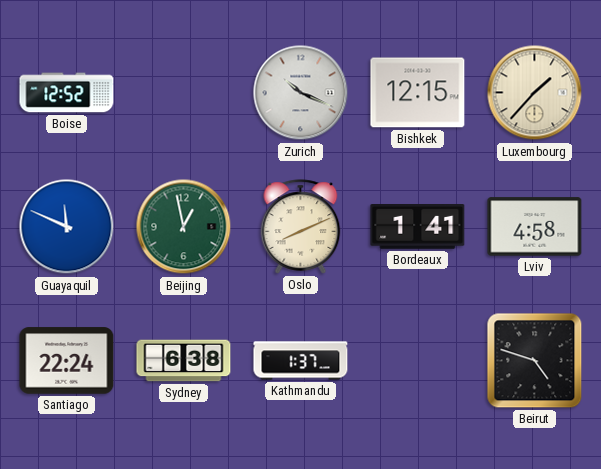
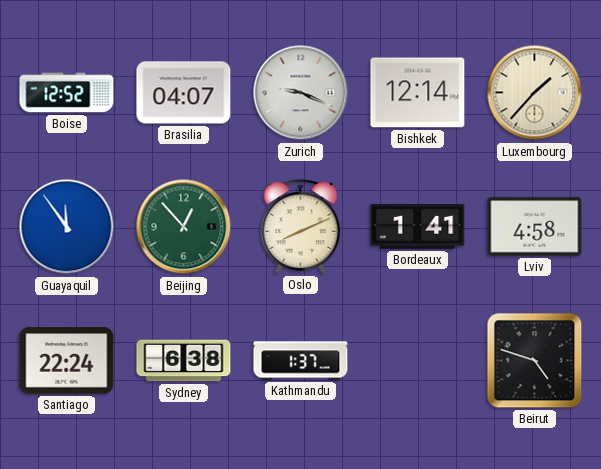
Brasilia: none -> 04:07
Zurich: 10:19 -> 9:19
Bishkek: 12:15 -> 12:14
Guayaquil: 11:49 -> 11:54
Beijing: 12:58 -> 12:53
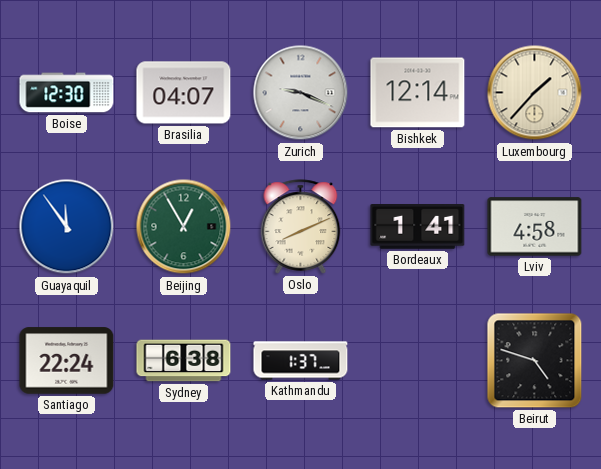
Boise: 12:52 -> 12:30
Beijing: 12:53 -> 12:55
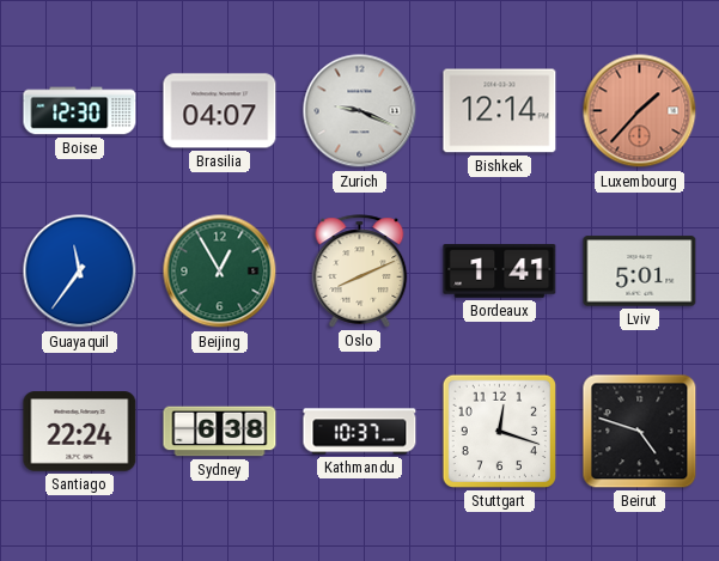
Luxembourg dial: cream -> salmon
Guayaquil: 11:54 -> 11:36
Lviv: 4:58 -> 5:01
Kathmandu: 1:37 -> 10:37
Stuttgart: none -> 12:18
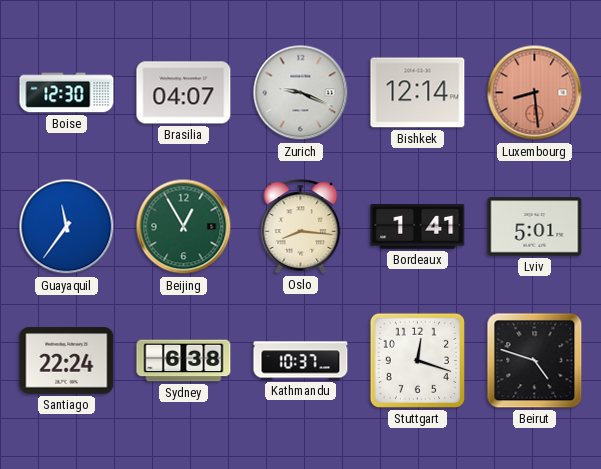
Luxembourg: 1:37 -> 8:29
Oslo: 8:11 -> 8:16
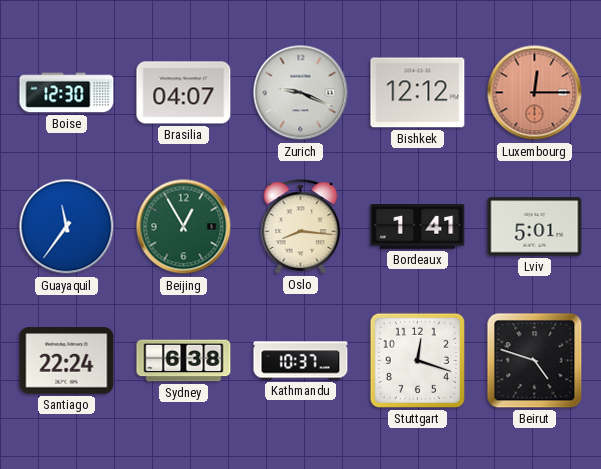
Bishkek: 12:14 -> 12:12
Luxembourg: 8:29 -> 12:15
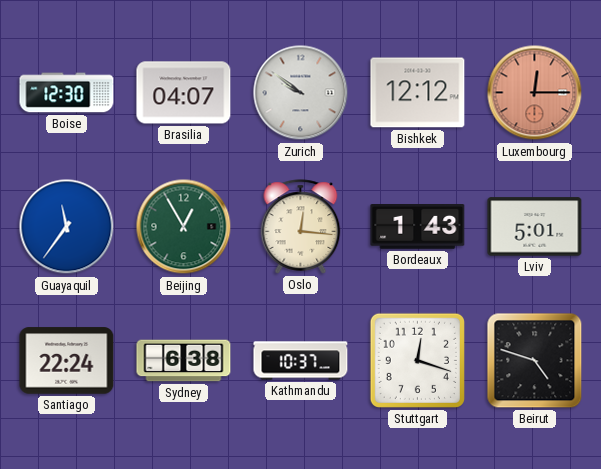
Zurich: 9:19 -> 9:51
Oslo: 8:16 -> 12:16
Bordeaux: 1:41 -> 1:43
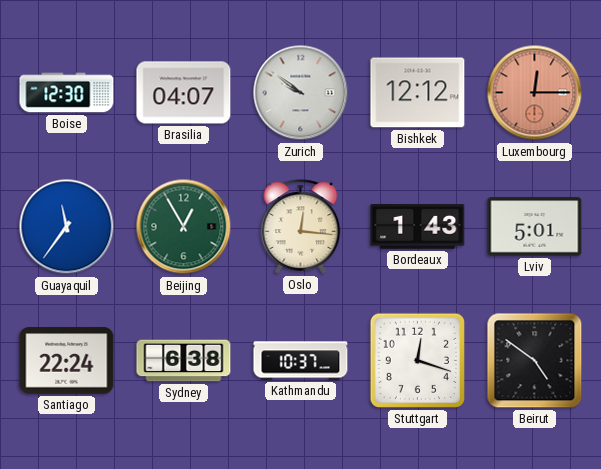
Beirut: 4:48 -> 4:51
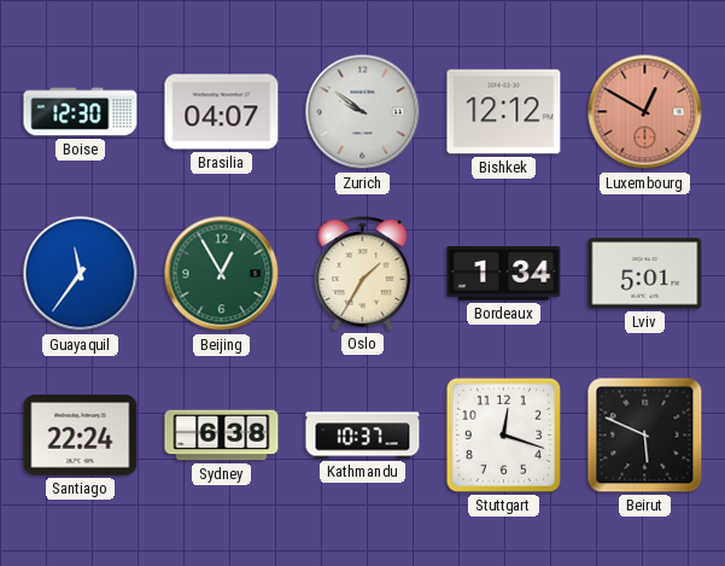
Luxembourg: 12:15 -> 12:50
Oslo: 12:16 -> 1:35
Bordeaux: 1:43 -> 1:34
Beirut: 4:51 -> 5:49
